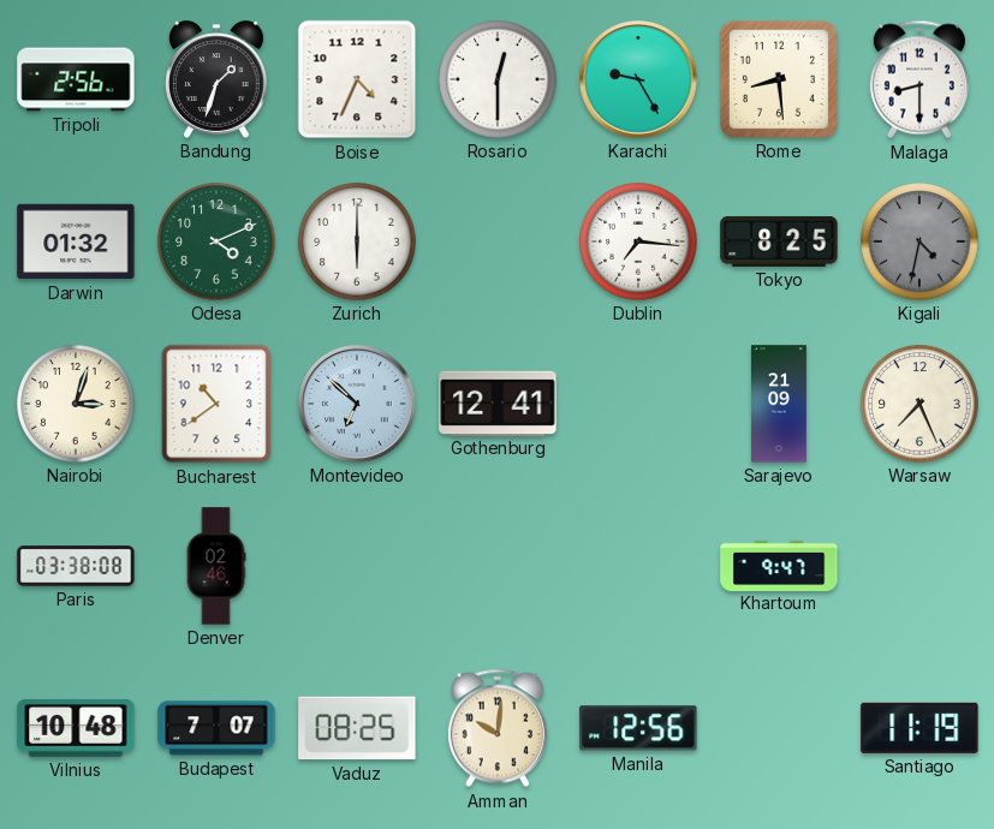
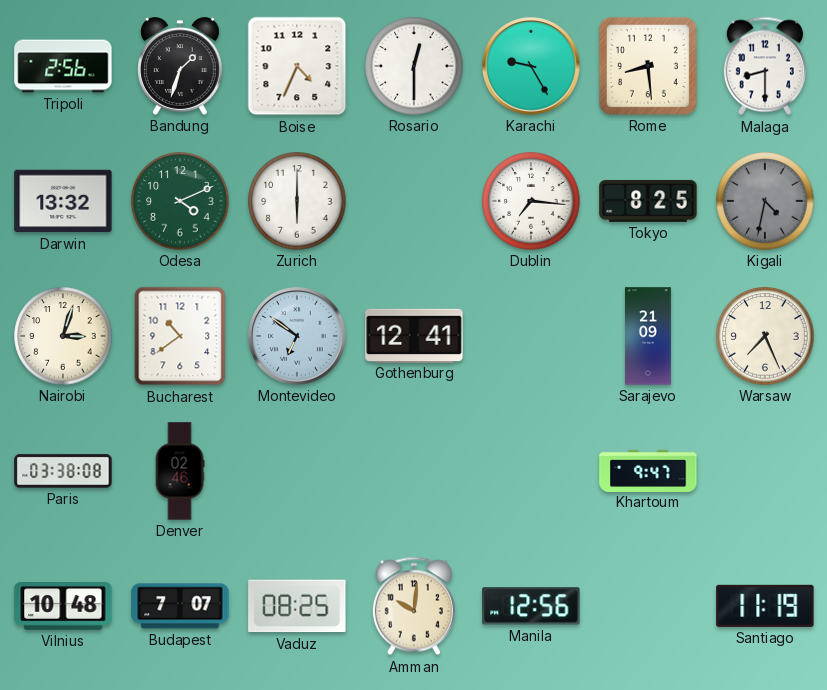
Darwin: 01:32 -> 13:32
Montevideo: 6:52 -> 6:51
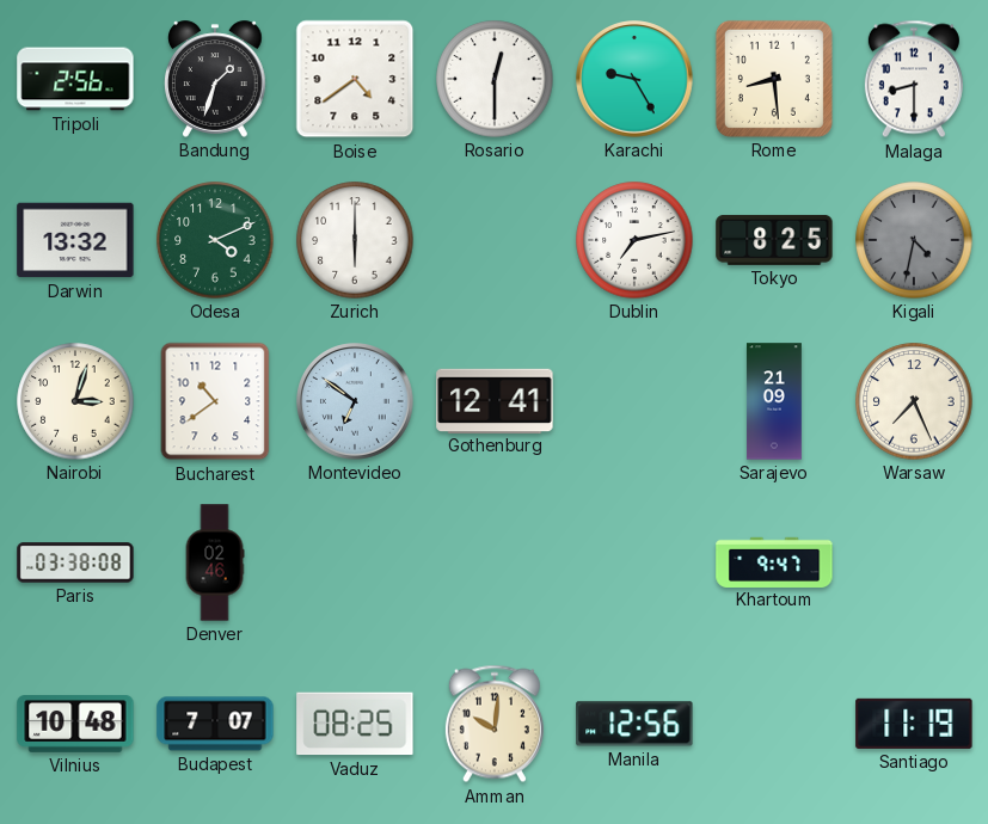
Boise: 4:34 -> 4:39
Dublin: 7:16 -> 7:13
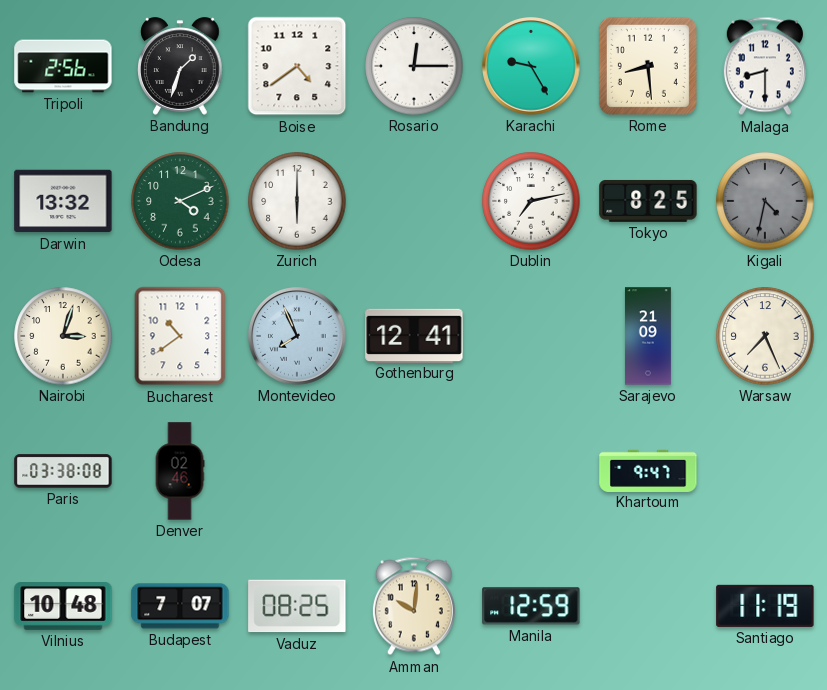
Rosario: 12:30 -> 12:15
Montevideo: 6:51 -> 7:56
Manila: 12:56 -> 12:59
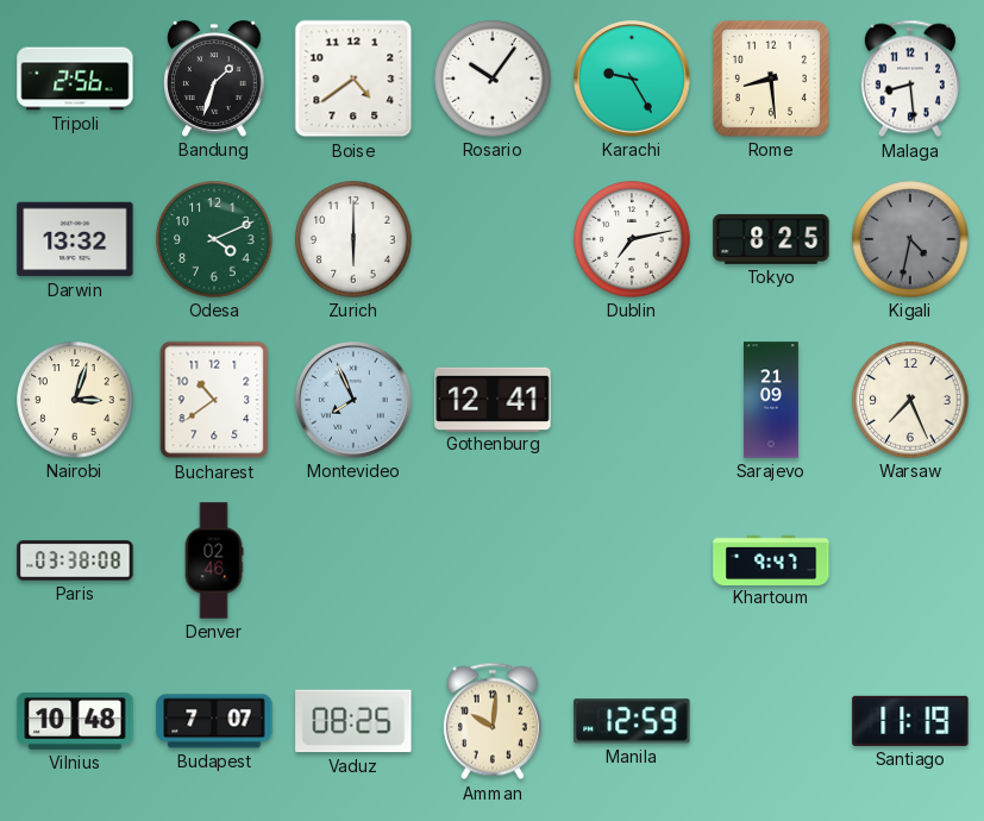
Rosario: 12:15 -> 10:06
Malaga: 8:30 -> 8:29
